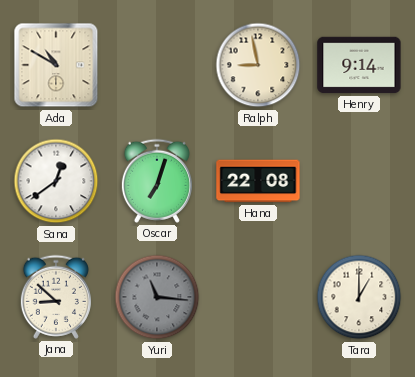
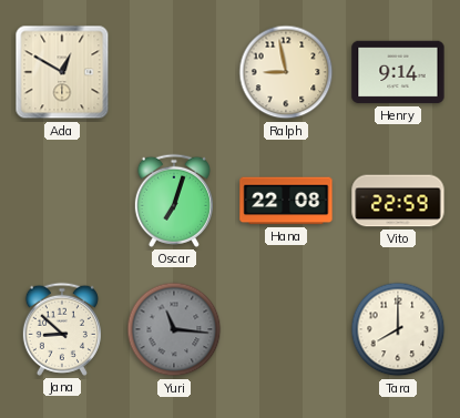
Ada: 10:50 -> 12:50
Sana: 12:39 -> none
Vito: none -> 22:59
Tara: 1:00 -> 8:00
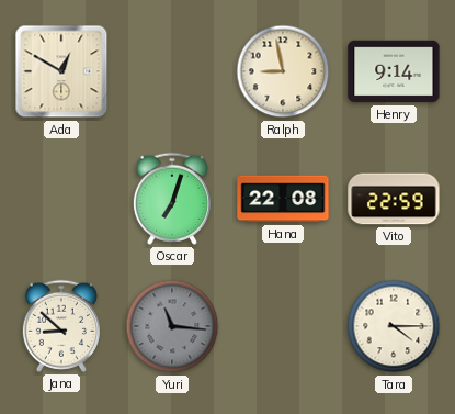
Tara: 8:00 -> 4:15
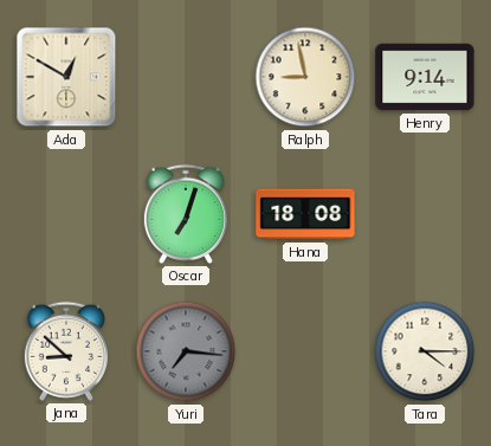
Hana: 22:08 -> 18:08
Vito: 22:59 -> none
Yuri: 11:16 -> 7:16
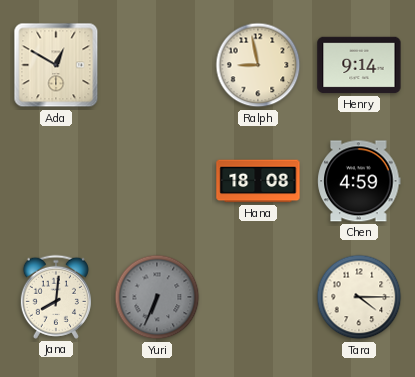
Oscar: 7:03 -> none
Chen: none -> 4:59
Jana: 8:52 -> 8:01
Yuri: 7:16 -> 6:34
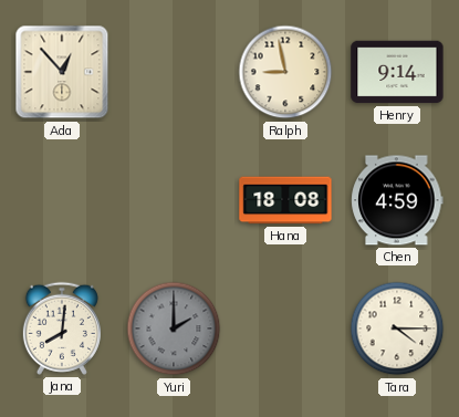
Ada: 12:50 -> 12:53
Yuri: 6:34 -> 2:00
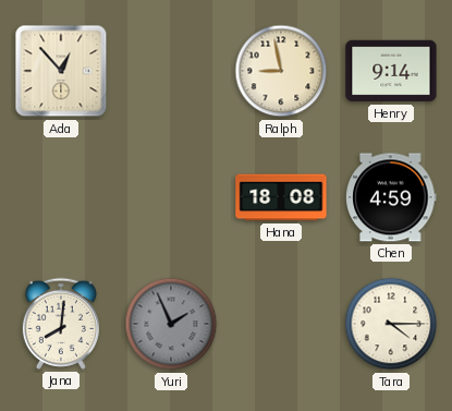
Yuri: 2:00 -> 1:56
